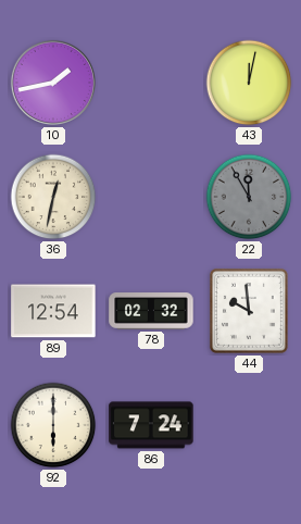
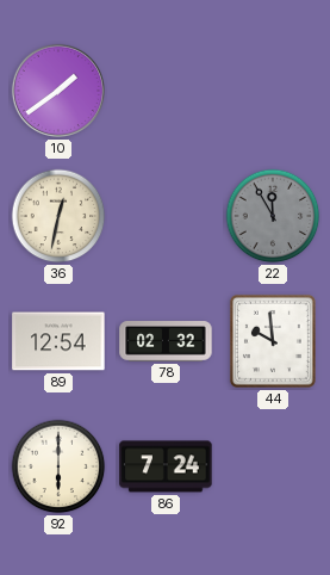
10: 1:43 -> 1:39
43: 12:02 -> none
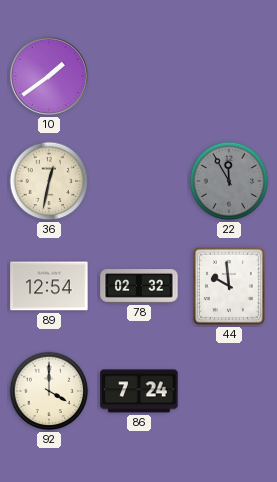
92: 6:00 -> 4:00
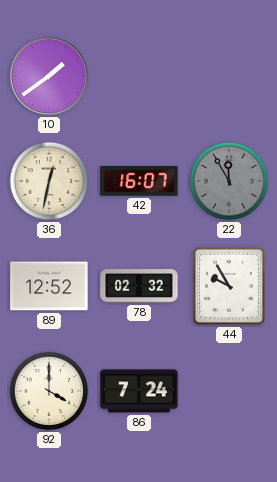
42: none -> 16:07
89: 12:54 -> 12:52
44: 9:59 -> 9:55
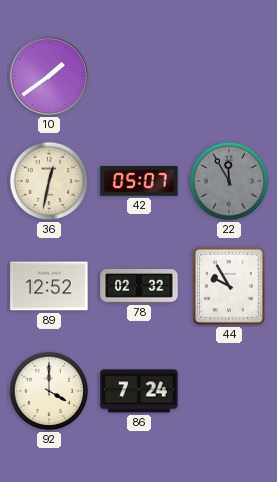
42: 16:07 -> 05:07
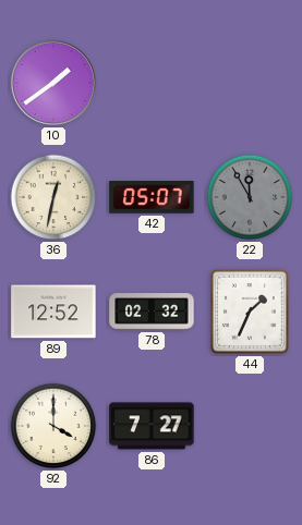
44: 9:55 -> 1:34
86: 7:24 -> 7:27
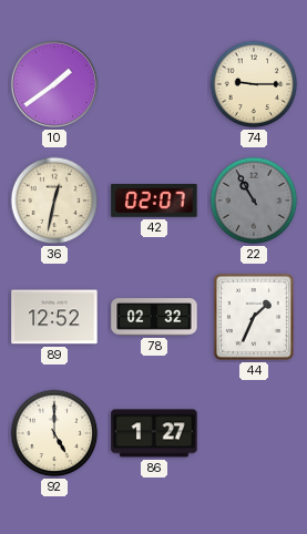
74: none -> 9:15
42: 05:07 -> 02:07
22: 11:55 -> 10:55
92: 4:00 -> 5:00
86: 7:27 -> 1:27
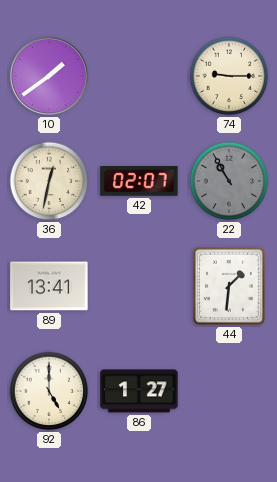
89: 12:52 -> 13:41
78: 02:32 -> none
44: 1:34 -> 1:31
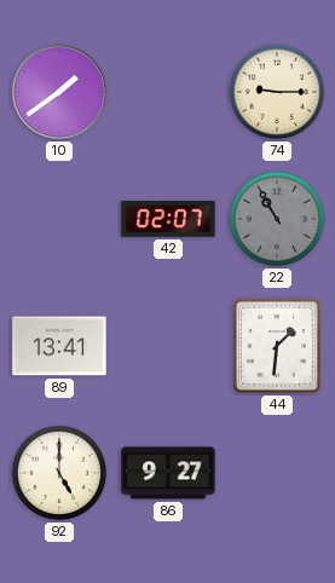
36: 12:32 -> none
86: 1:27 -> 9:27
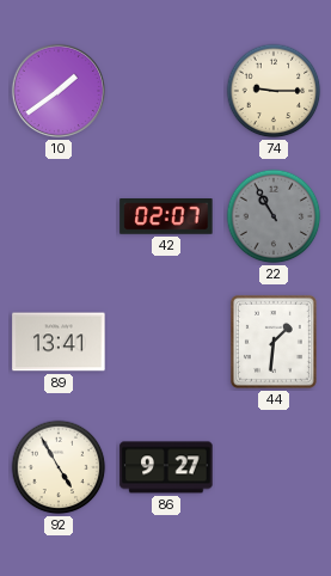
92: 5:00 -> 4:55
